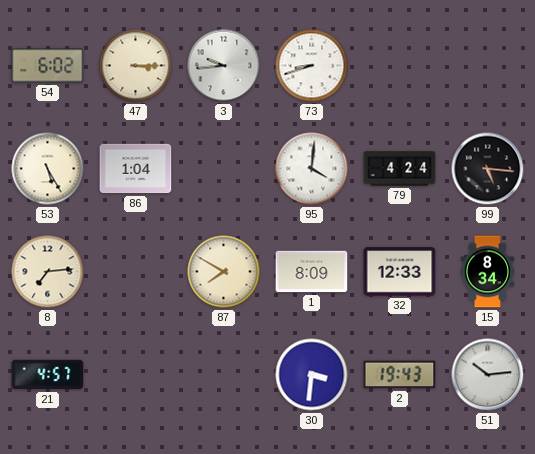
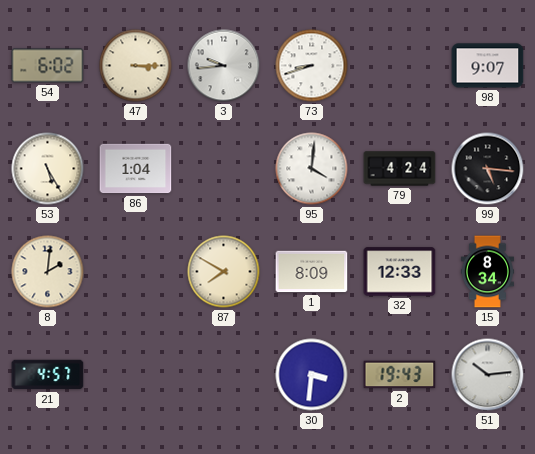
98: none -> 9:07
8: 7:14 -> 2:01
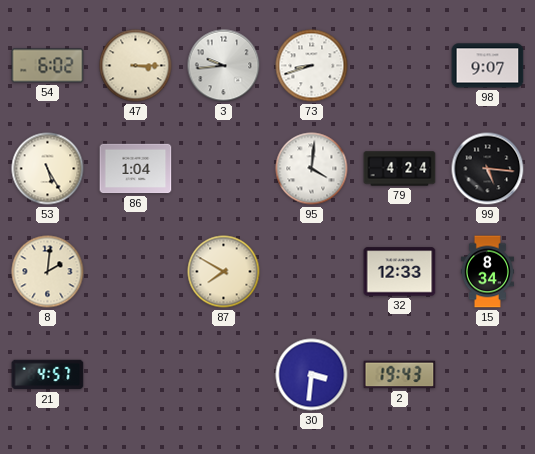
1: 8:09 -> none
51: 10:14 -> none
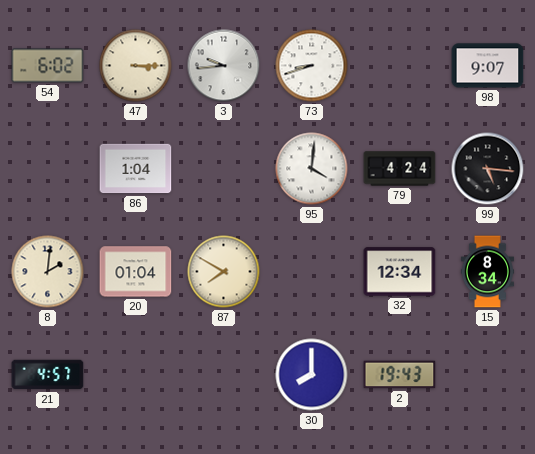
53: 5:25 -> none
20: none -> 01:04
32: 12:33 -> 12:34
30: 3:31 -> 8:00
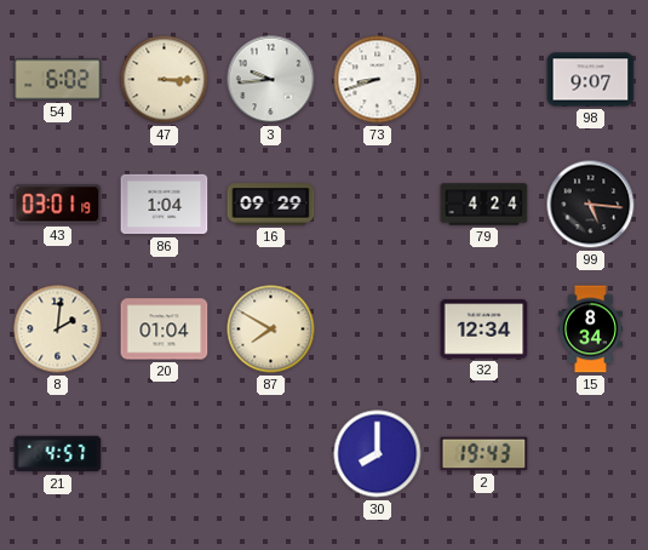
43: none -> 03:01
16: none -> 09:29
95: 4:01 -> none
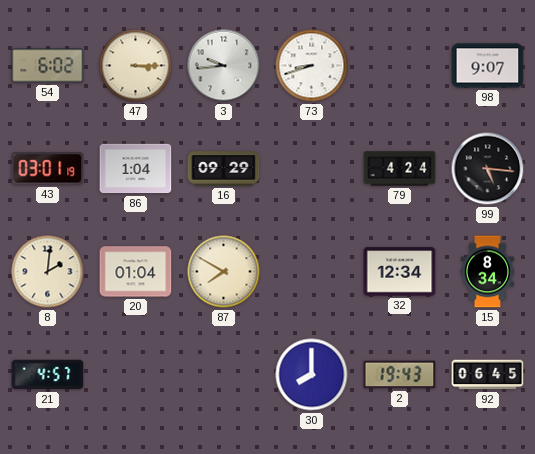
92: none -> 06:45
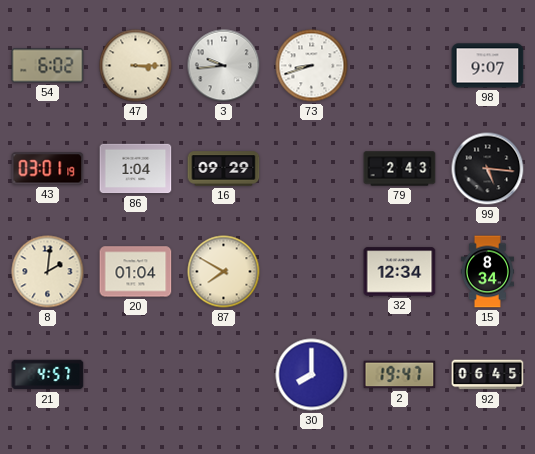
79: 4:24 -> 2:43
2: 19:43 -> 19:47
